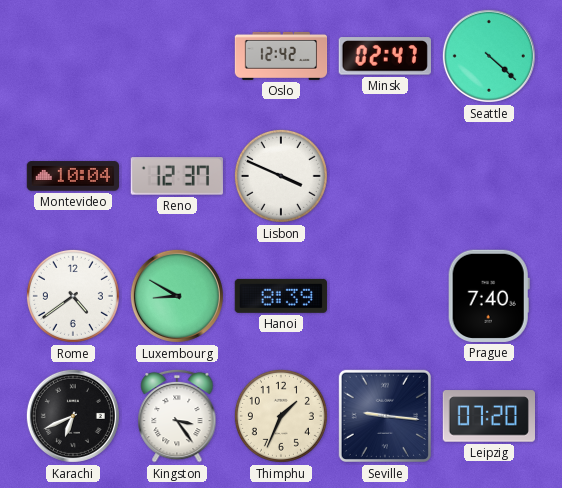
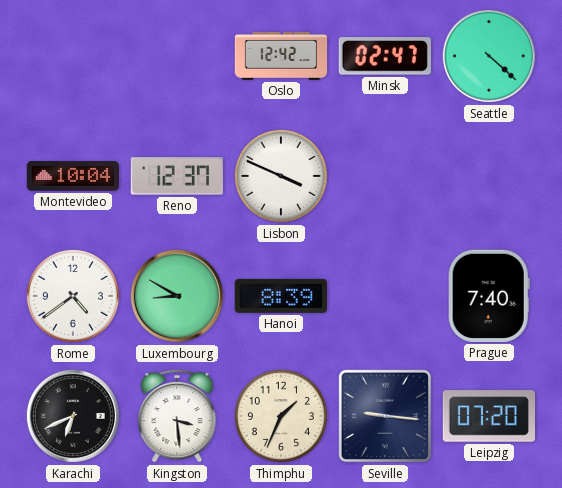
Kingston: 3:24 -> 3:29
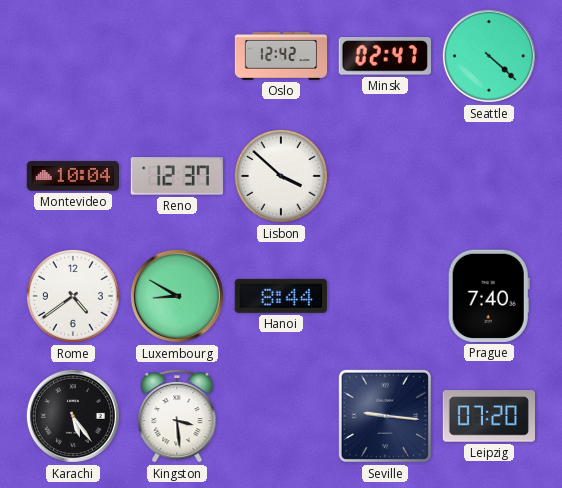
Lisbon: 3:49 -> 3:52
Hanoi: 8:39 -> 8:44
Karachi: 6:41 -> 5:24
Thimphu: 1:34 -> none
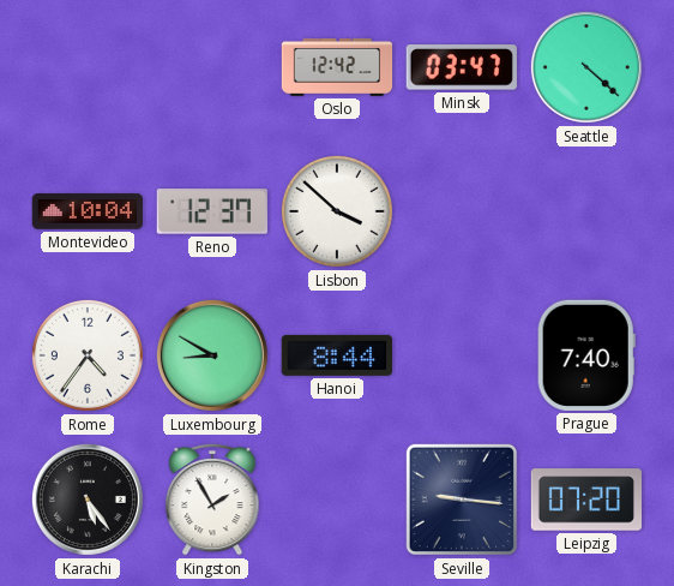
Minsk: 02:47 -> 03:47
Rome: 4:39 -> 4:36
Kingston: 3:29 -> 1:55
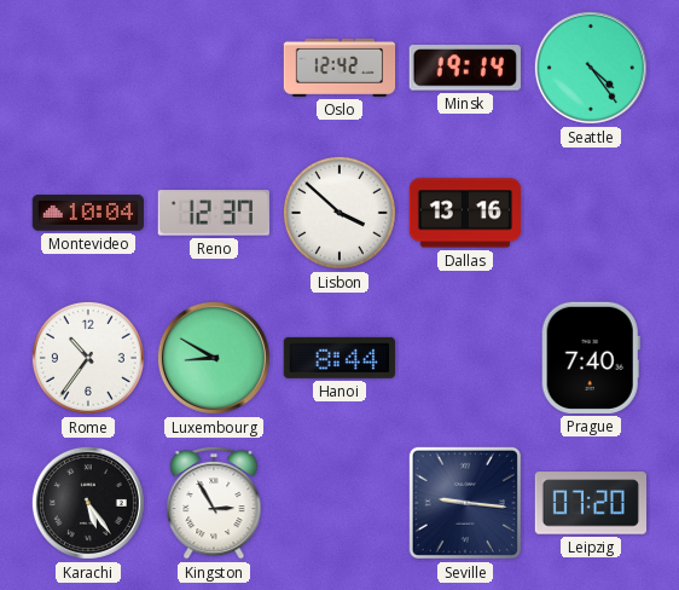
Minsk: 03:47 -> 19:14
Seattle: 4:22 -> 4:24
Dallas: none -> 13:16
Rome: 4:36 -> 10:36
Kingston: 1:55 -> 2:55
